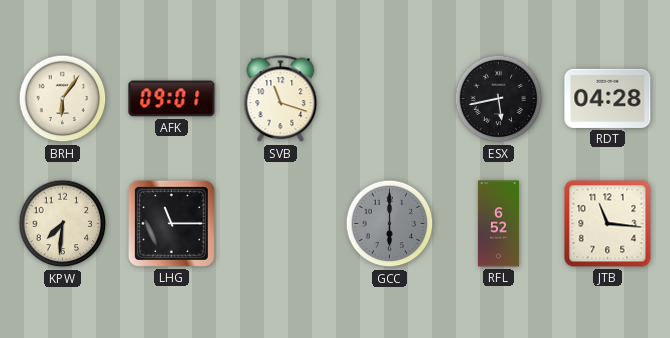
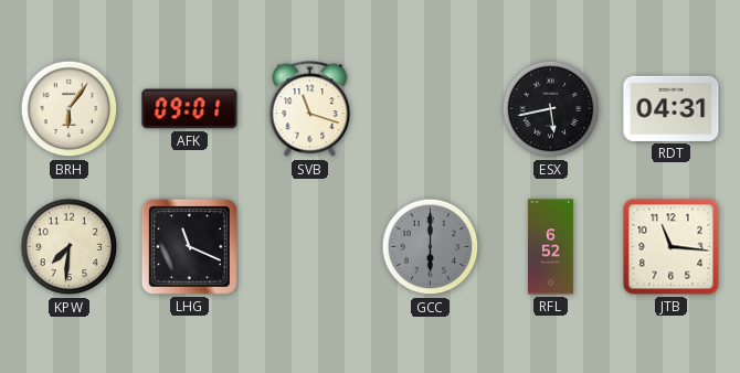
RDT: 04:28 -> 04:31
LHG: 11:15 -> 11:19
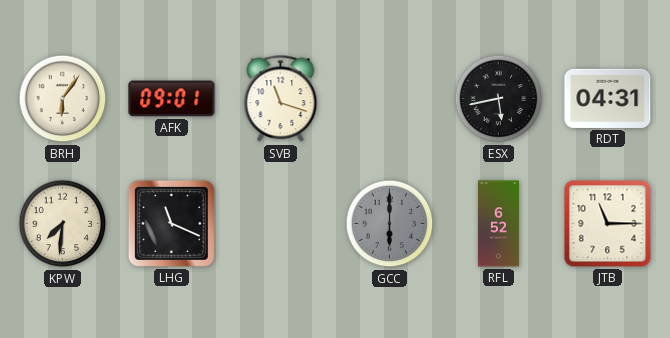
JTB: 11:16 -> 11:15
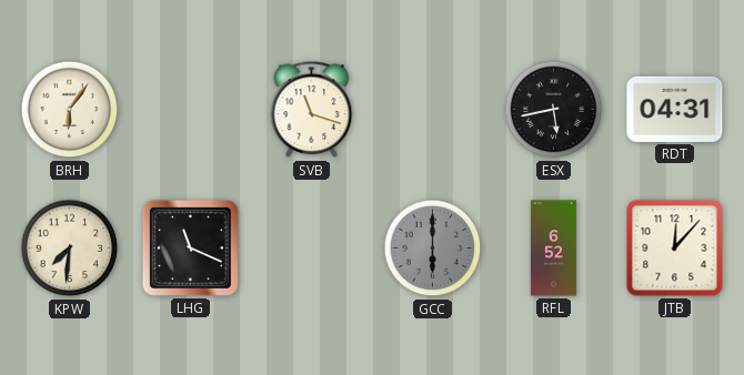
AFK: 09:01 -> none
JTB: 11:15 -> 12:07
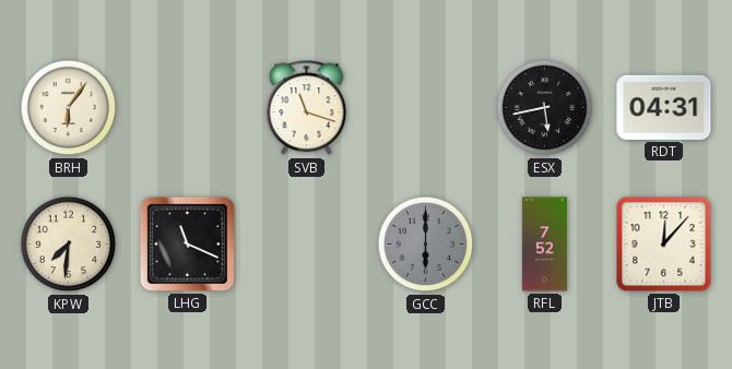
RFL: 6:52 -> 7:52
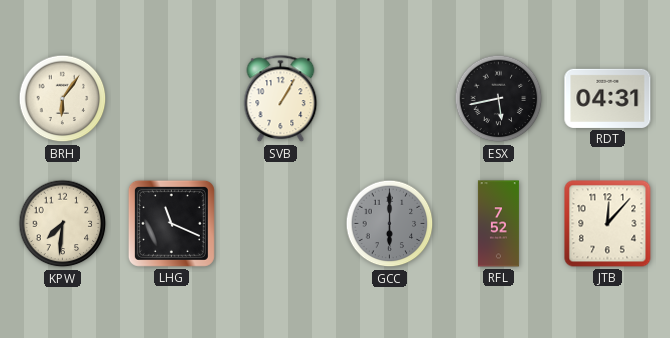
SVB: 11:18 -> 1:05
